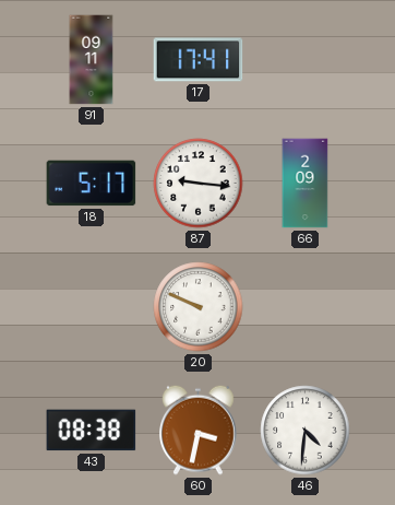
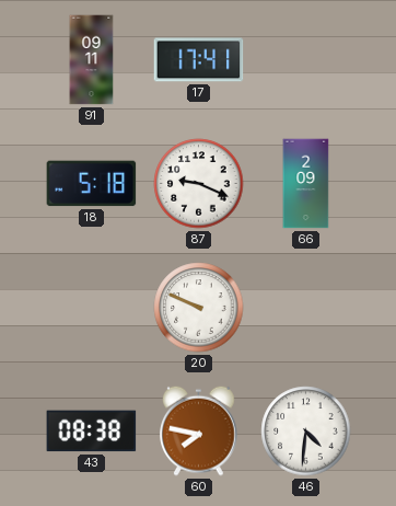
18: 5:17 -> 5:18
87: 9:16 -> 9:19
60: 3:32 -> 7:47
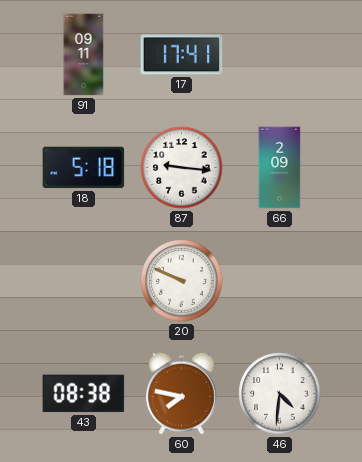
87: 9:19 -> 9:16
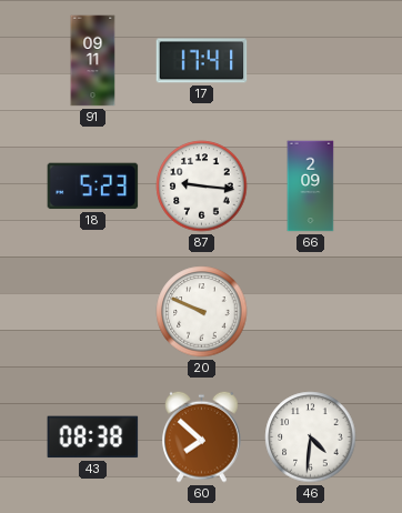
18: 5:18 -> 5:23
60: 7:47 -> 7:52
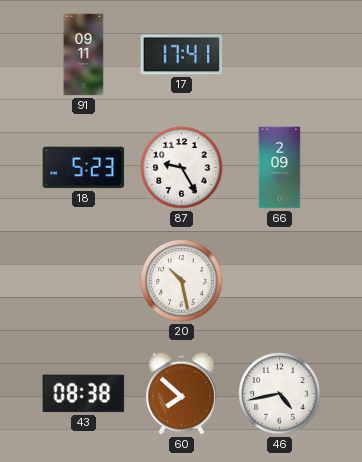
87: 9:16 -> 9:25
20: 9:49 -> 10:28
46: 4:31 -> 4:43
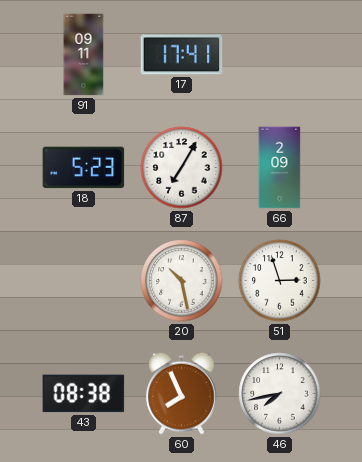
87: 9:25 -> 7:05
51: none -> 2:57
60: 7:52 -> 7:56
46: 4:43 -> 7:43
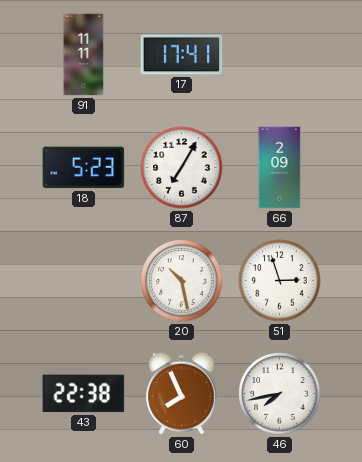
91: 09:11 -> 11:11
43: 08:38 -> 22:38
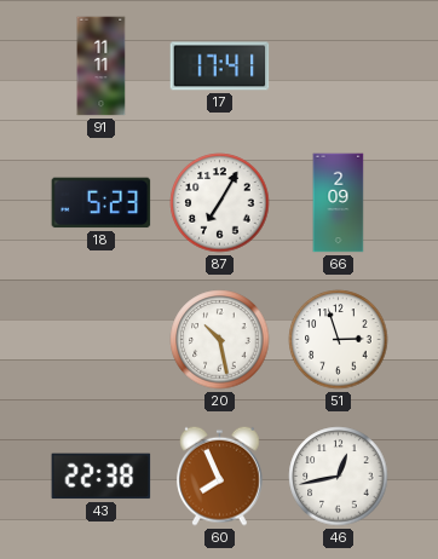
46: 7:43 -> 12:43
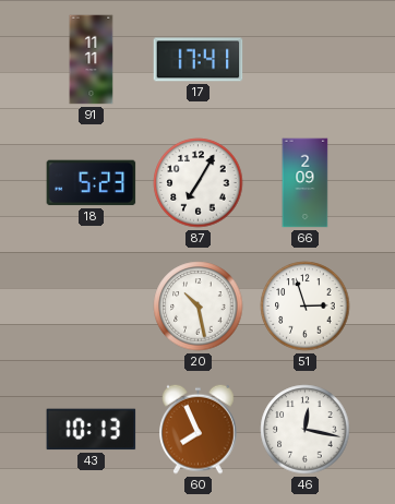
43: 22:38 -> 10:13
46: 12:43 -> 12:17
